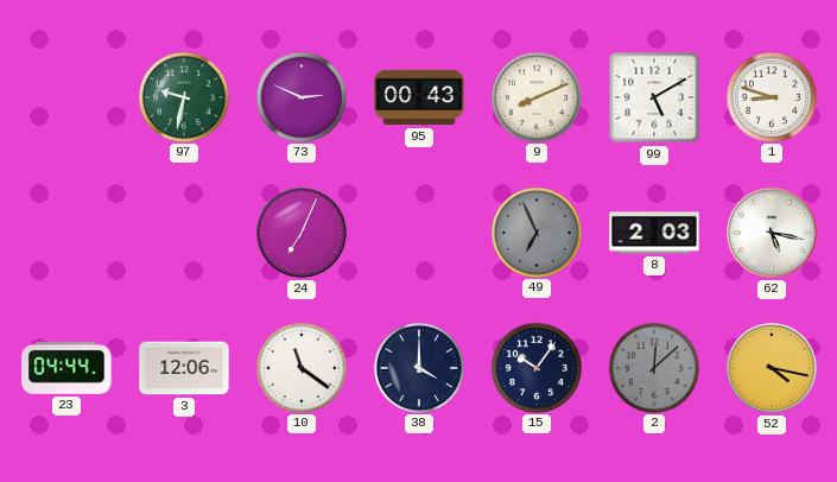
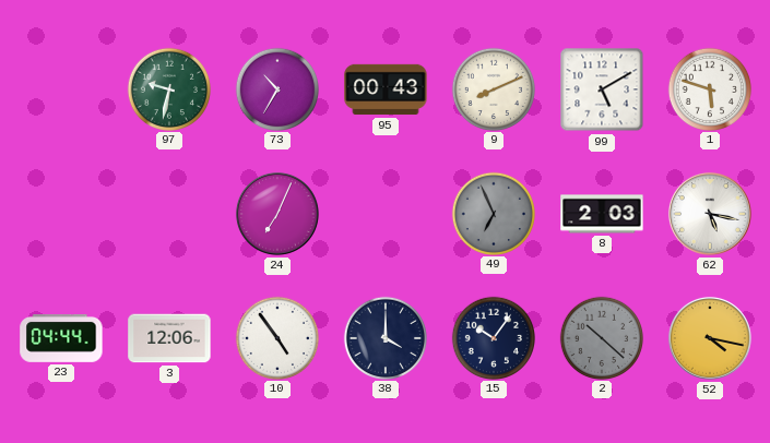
73: 2:49 -> 10:35
1: 8:48 -> 5:48
10: 11:21 -> 4:54
2: 12:08 -> 10:22
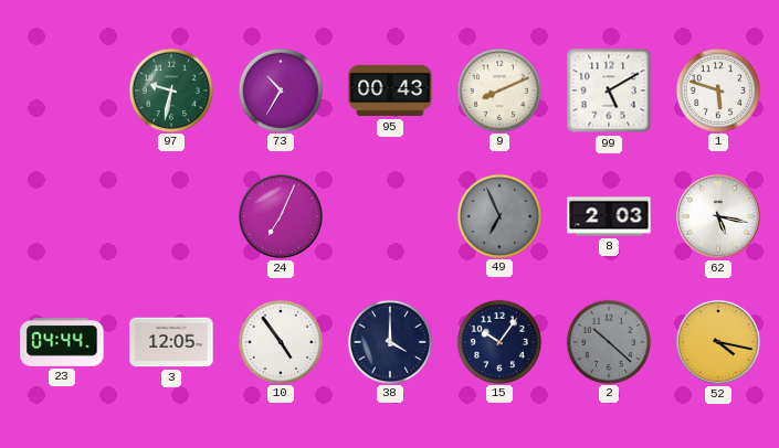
3: 12:06 -> 12:05
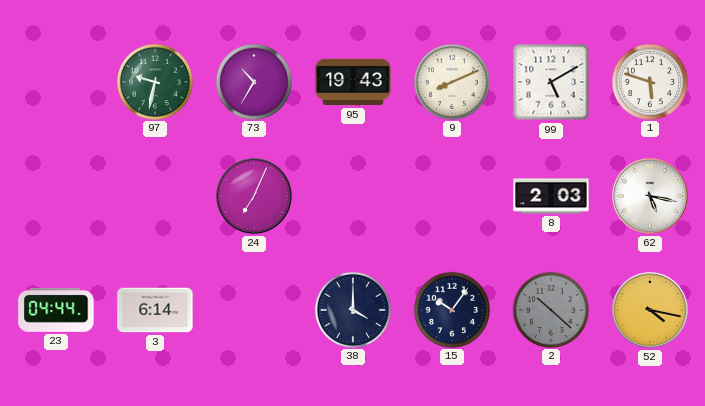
95: 00:43 -> 19:43
49: 6:56 -> none
3: 12:05 -> 6:14
10: 4:54 -> none
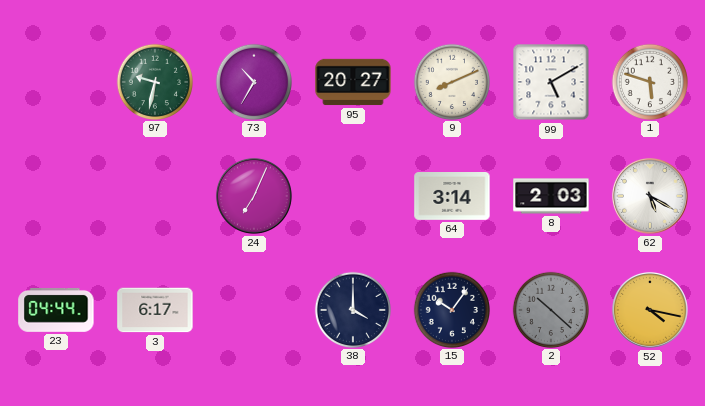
95: 19:43 -> 20:27
64: none -> 3:14
62: 5:17 -> 5:20
3: 6:14 -> 6:17
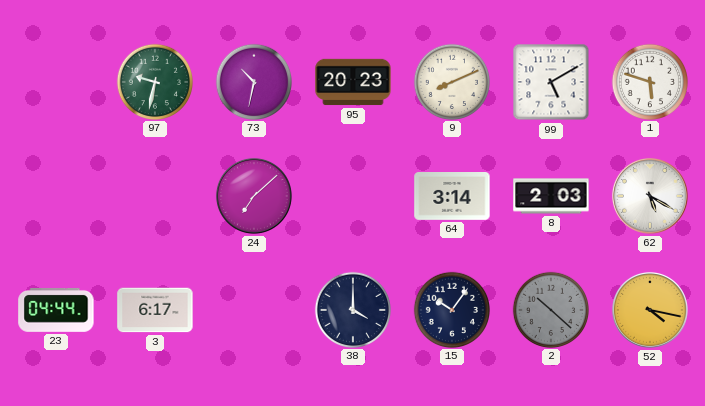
73: 10:35 -> 10:32
95: 20:27 -> 20:23
24: 7:04 -> 7:08
